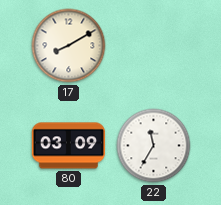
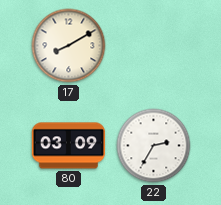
22: 11:35 -> 2:35
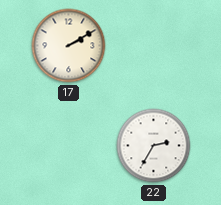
17: 8:10 -> 2:10
80: 03:09 -> none
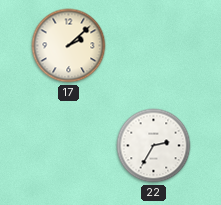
17: 2:10 -> 2:08
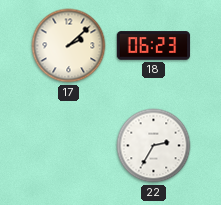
18: none -> 06:23
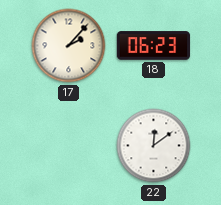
17: 2:08 -> 2:07
22: 2:35 -> 12:09
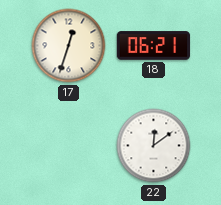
17: 2:07 -> 12:33
18: 06:23 -> 06:21
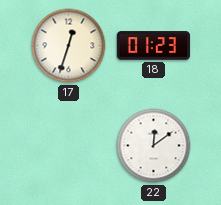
18: 06:21 -> 01:23
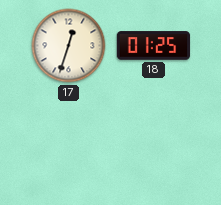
18: 01:23 -> 01:25
22: 12:09 -> none
